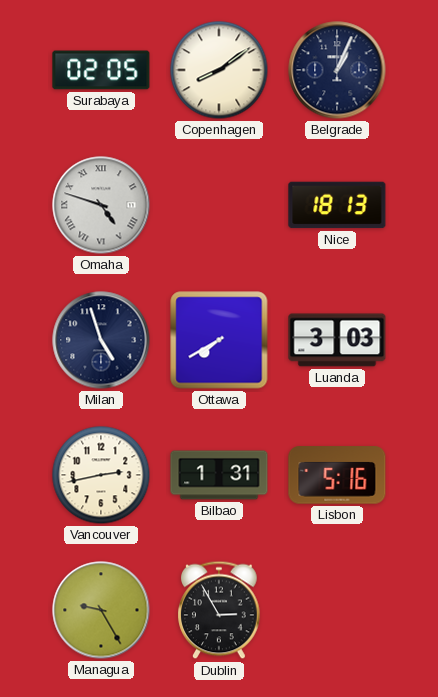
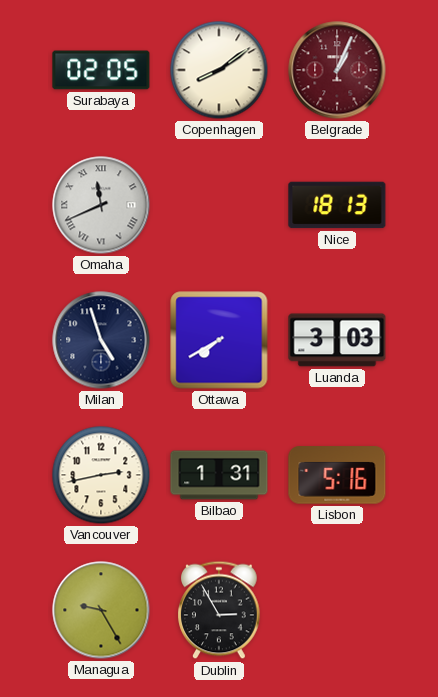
Belgrade dial: navy -> burgundy
Omaha: 4:48 -> 11:41
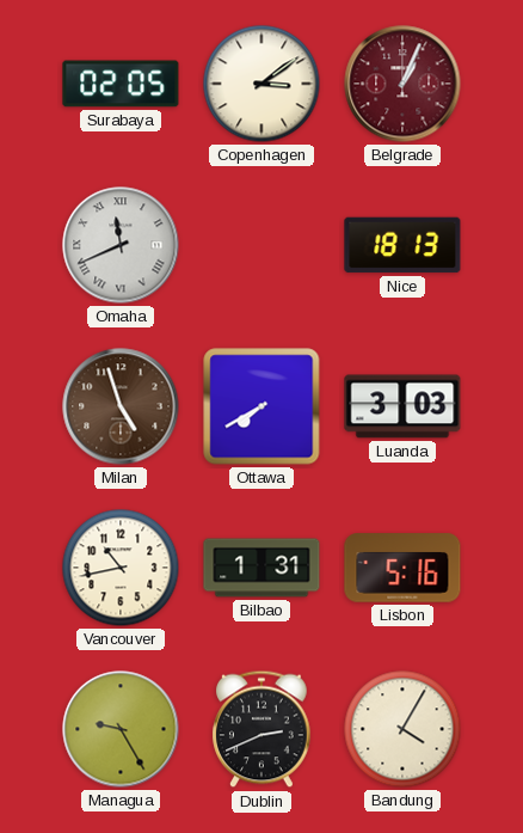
Copenhagen: 8:09 -> 3:09
Milan dial: navy -> brown
Vancouver: 2:43 -> 10:43
Dublin: 2:55 -> 2:41
Bandung: none -> 4:05
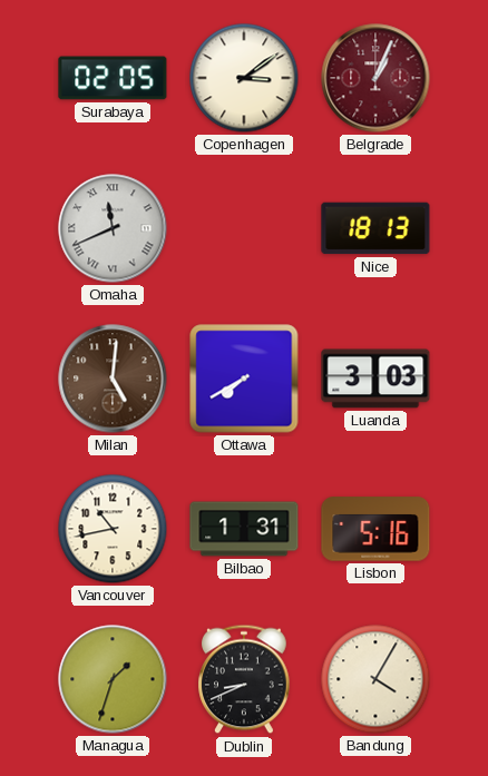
Milan: 4:57 -> 5:01
Managua: 9:25 -> 1:33
Dublin: 2:41 -> 8:41
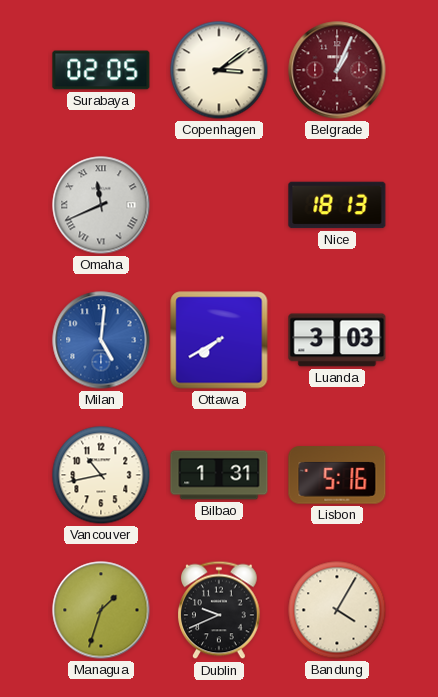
Milan dial: brown -> blue
Dublin: 8:41 -> 9:41
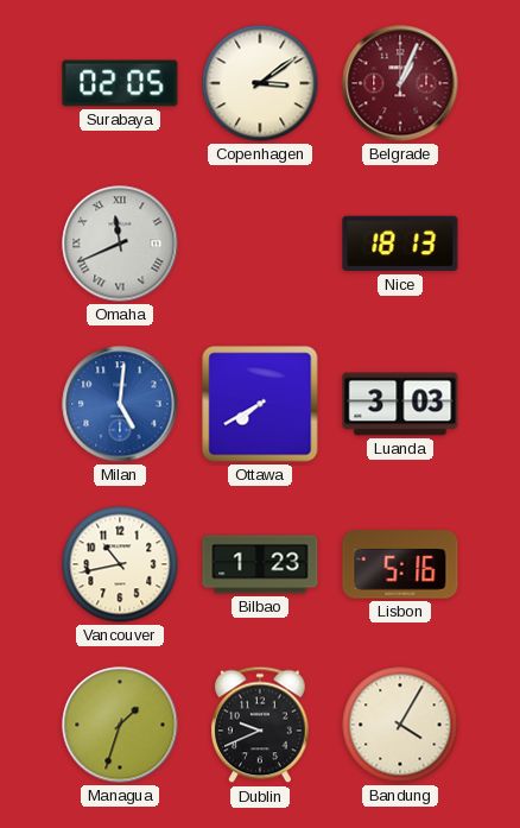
Bilbao: 1:31 -> 1:23
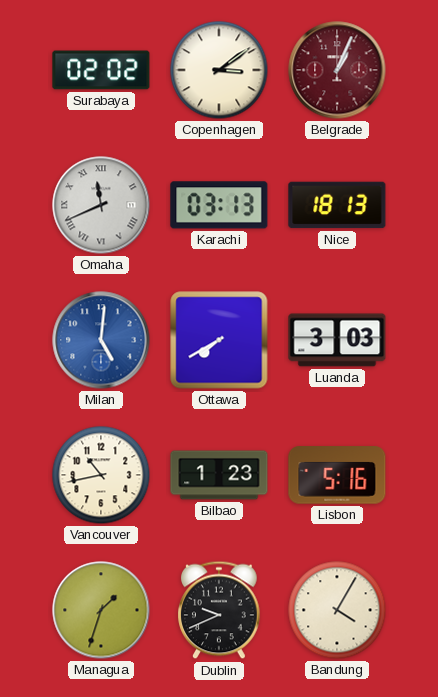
Surabaya: 02:05 -> 02:02
Karachi: none -> 03:13
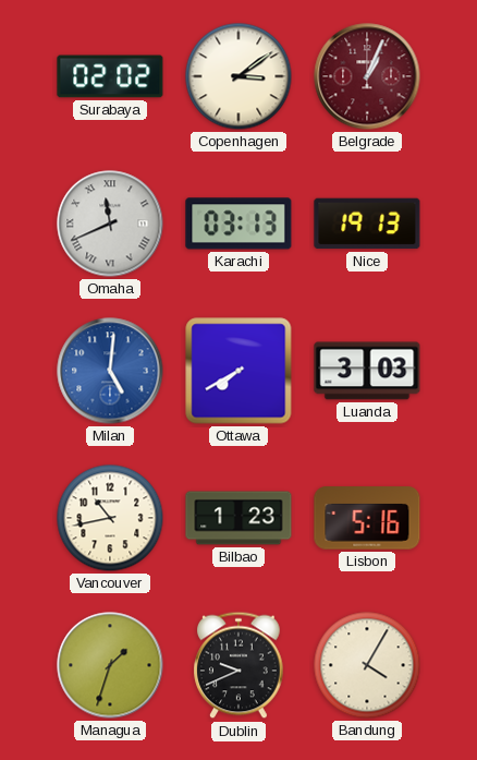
Nice: 18:13 -> 19:13
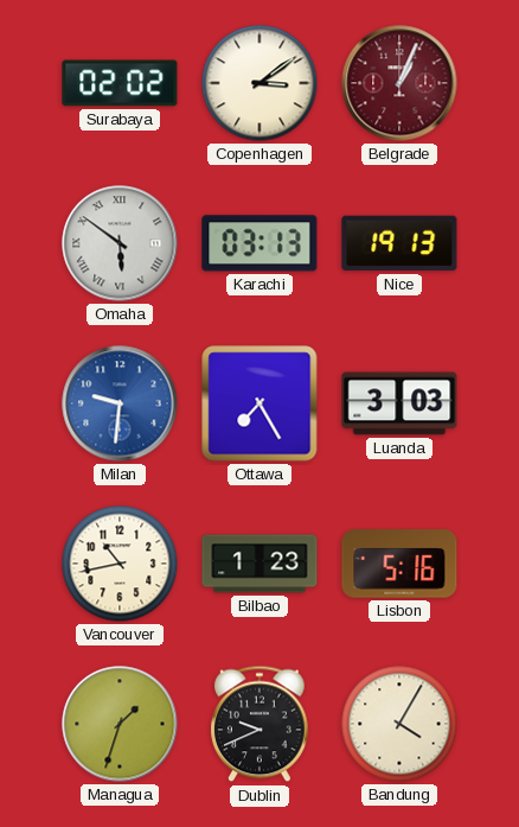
Omaha: 11:41 -> 5:51
Milan: 5:01 -> 9:31
Ottawa: 7:40 -> 7:25
